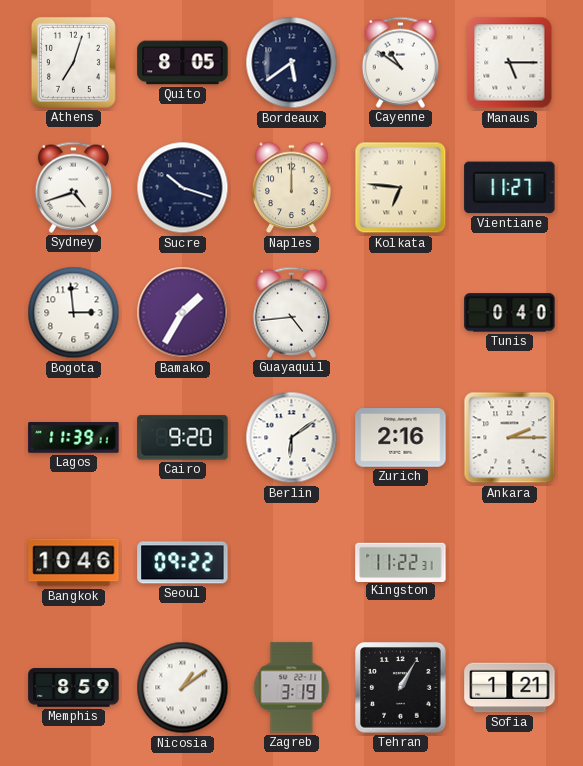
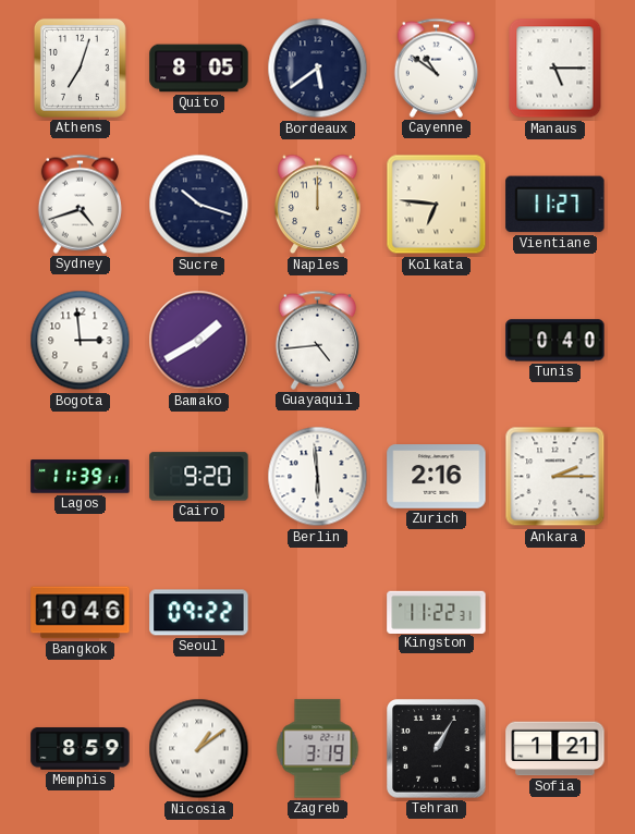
Bamako: 1:35 -> 1:40
Berlin: 6:09 -> 5:59
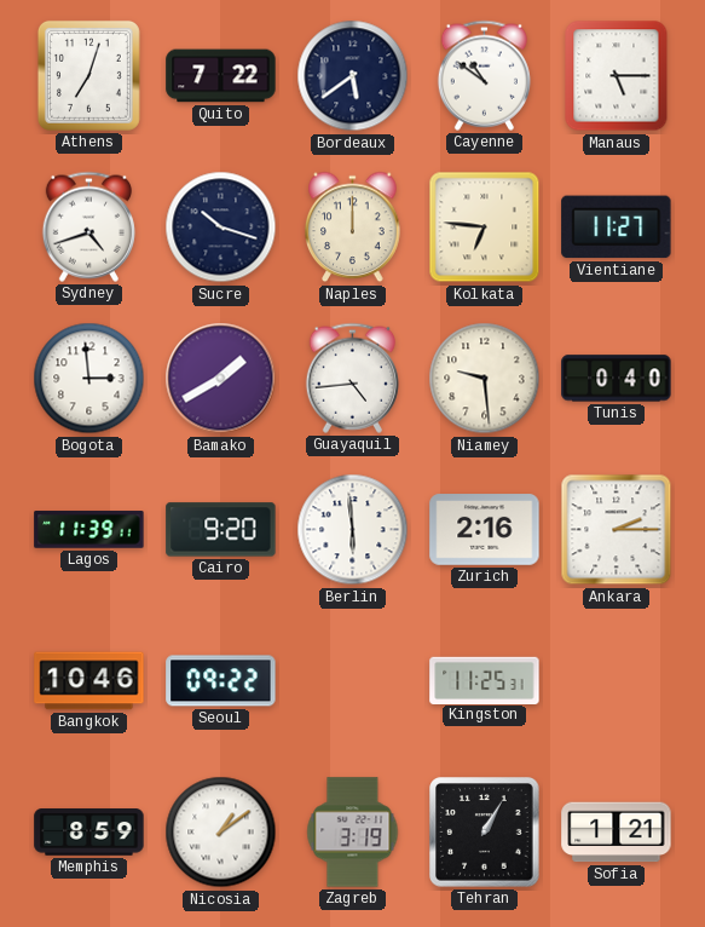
Quito: 8:05 -> 7:22
Niamey: none -> 9:29
Kingston: 11:22 -> 11:25
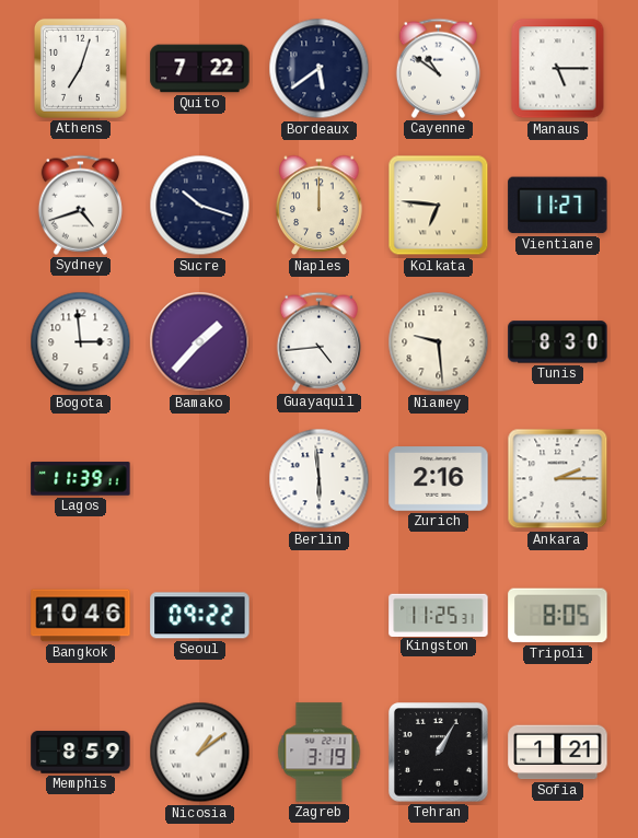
Bamako: 1:40 -> 1:37
Tunis: 0:40 -> 8:30
Cairo: 9:20 -> none
Tripoli: none -> 8:05
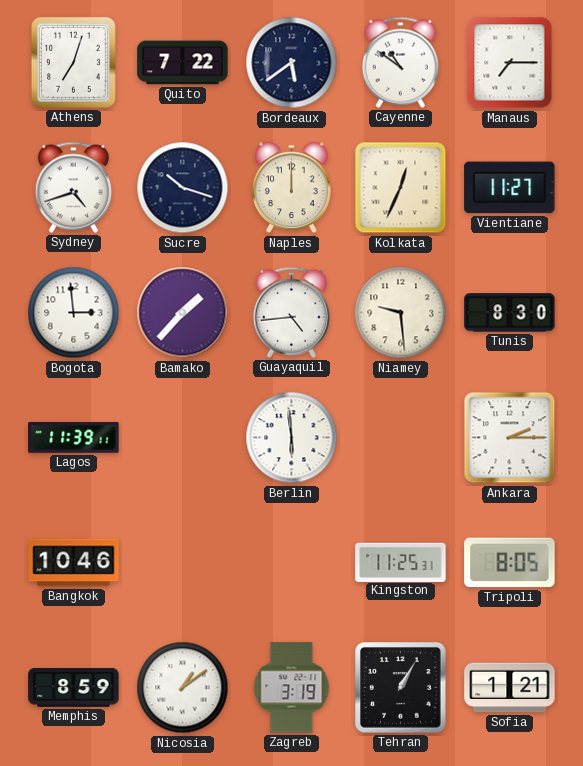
Manaus: 5:15 -> 7:15
Kolkata: 6:46 -> 12:34
Zurich: 2:16 -> none
Seoul: 09:22 -> none
